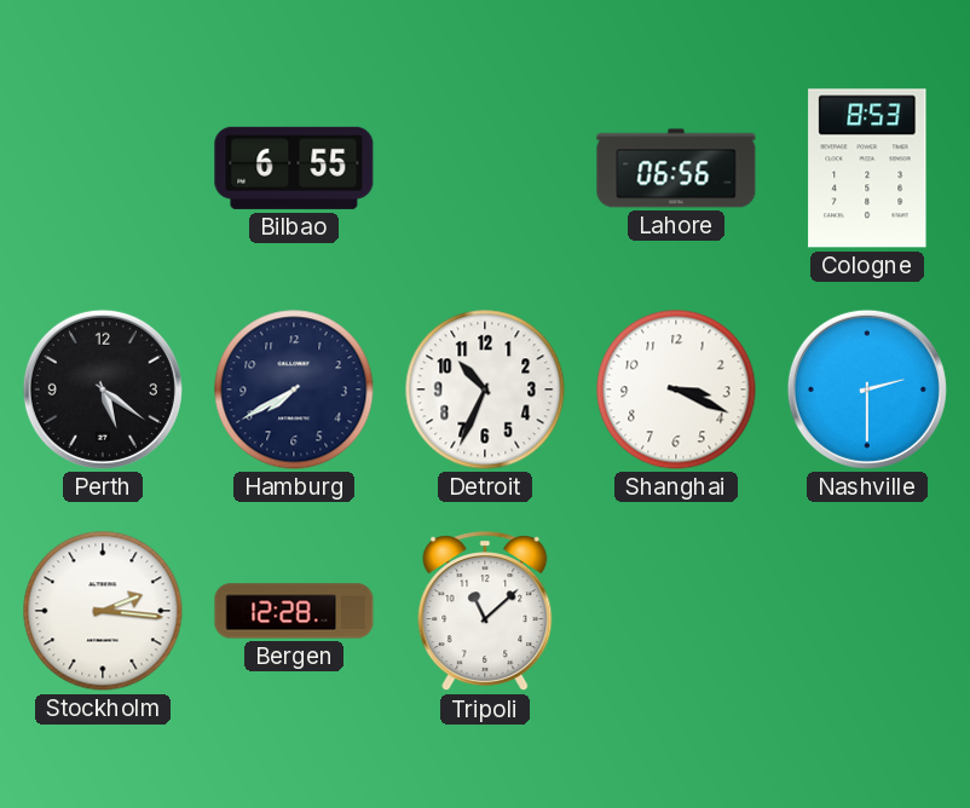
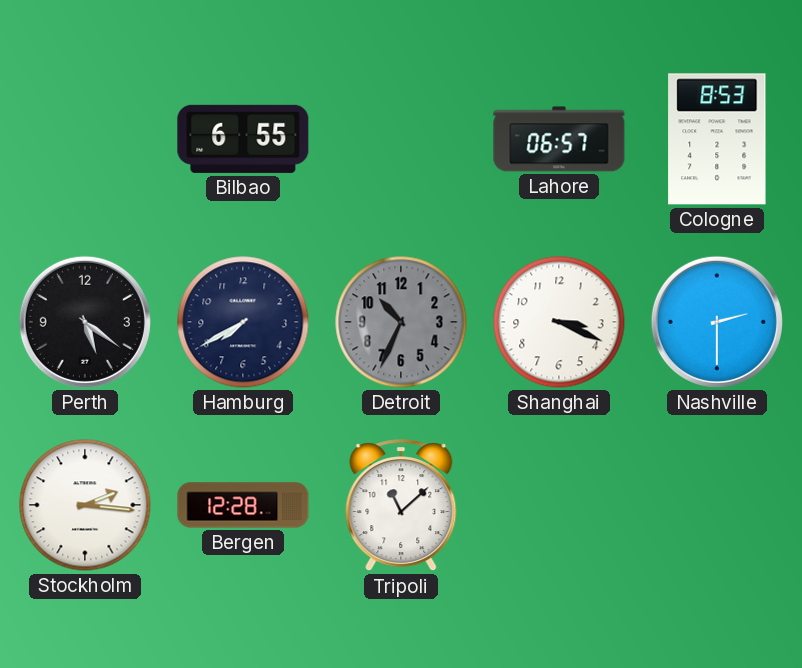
Lahore: 06:56 -> 06:57
Detroit dial: white -> grey
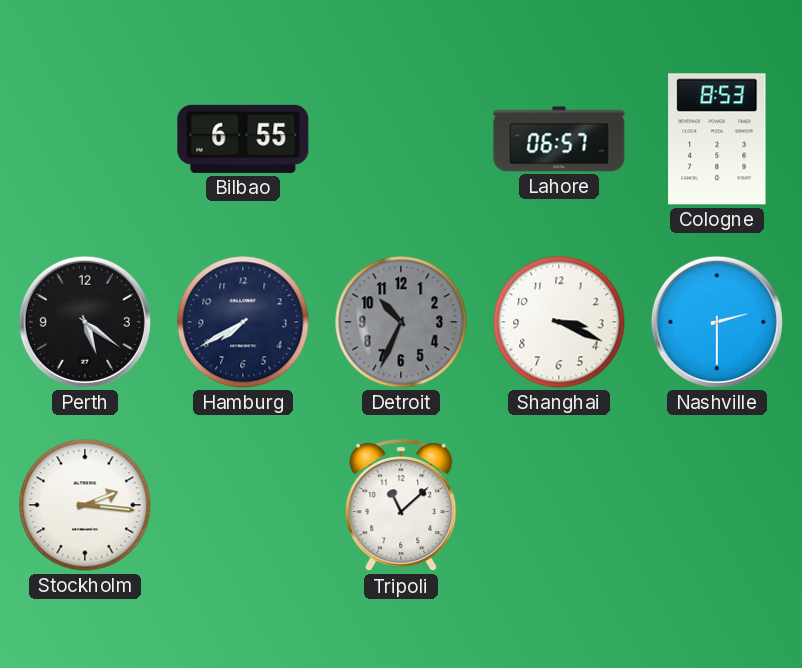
Bergen: 12:28 -> none
